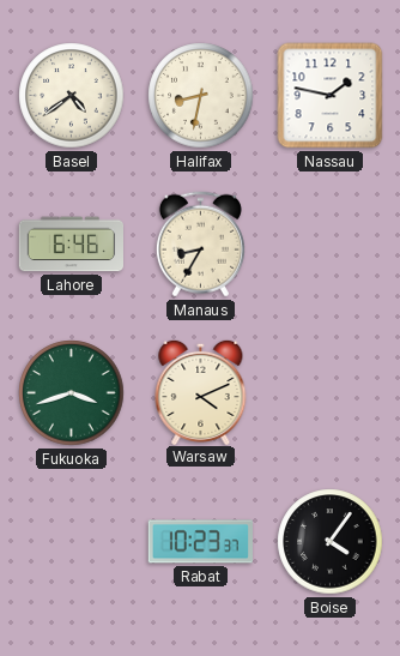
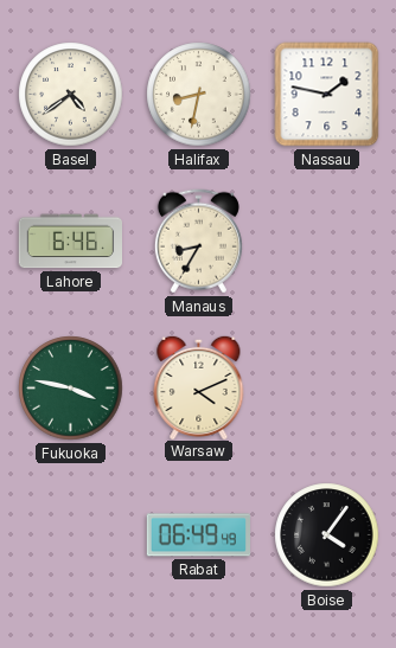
Fukuoka: 3:42 -> 3:47
Rabat: 10:23 -> 06:49
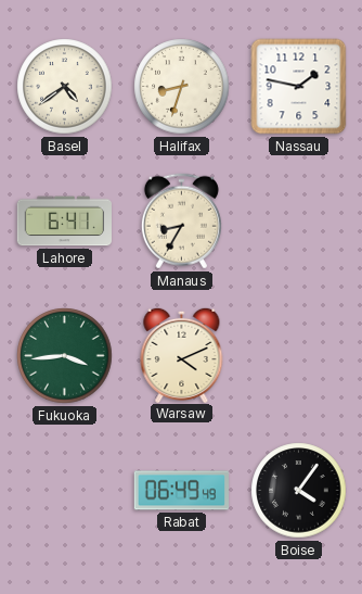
Halifax: 8:32 -> 8:33
Lahore: 6:46 -> 6:41
Fukuoka: 3:47 -> 3:44
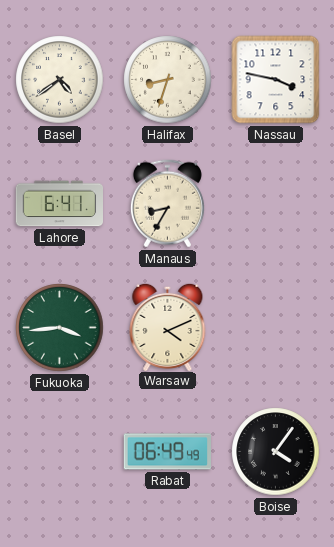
Nassau: 1:47 -> 3:47
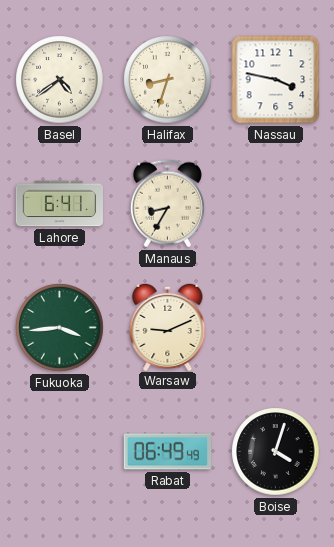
Warsaw: 4:11 -> 9:11
Boise: 4:06 -> 4:03
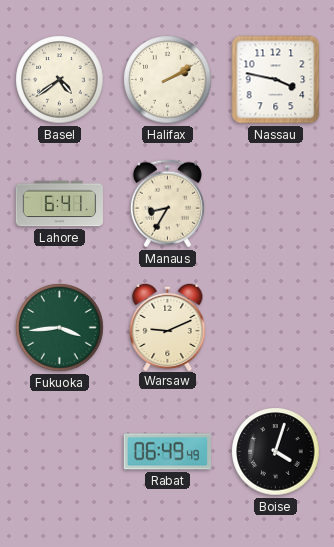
Halifax: 8:33 -> 2:10
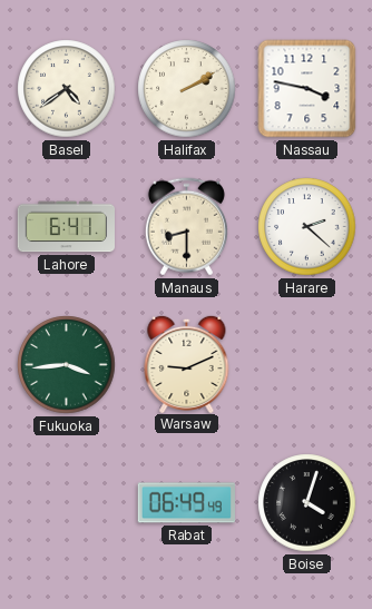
Manaus: 8:35 -> 8:30
Harare: none -> 2:22
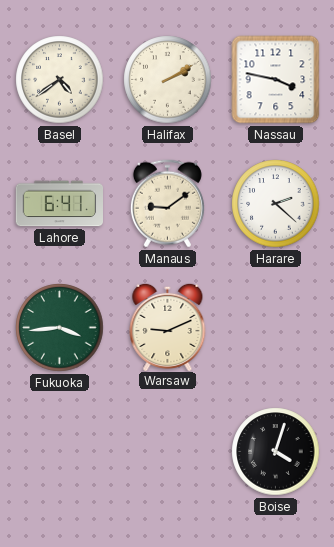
Manaus: 8:30 -> 9:09
Rabat: 06:49 -> none
